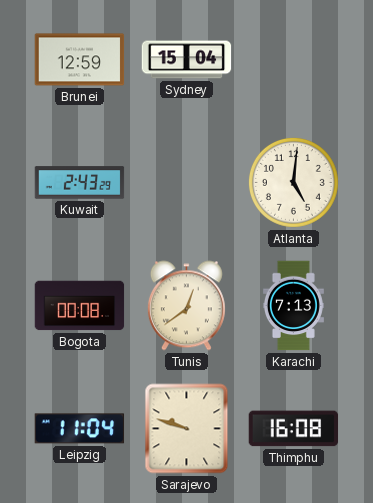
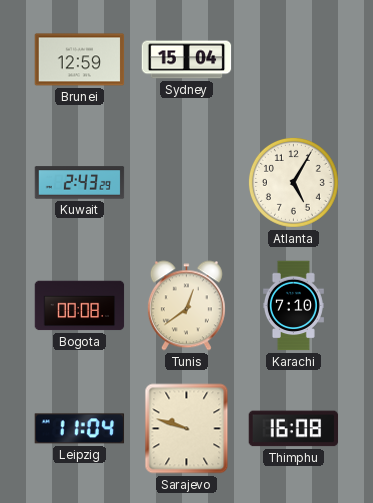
Atlanta: 5:01 -> 5:05
Karachi: 7:13 -> 7:10
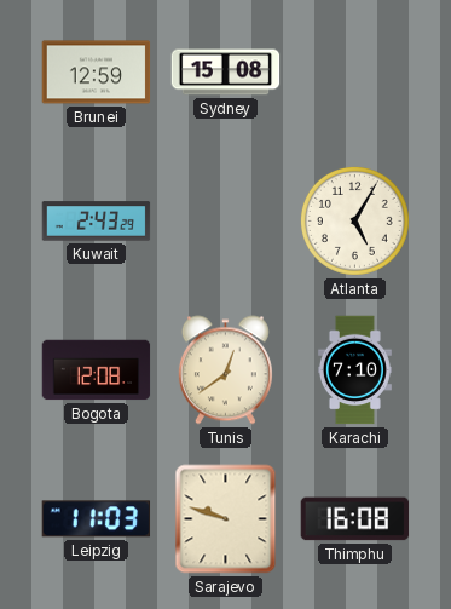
Sydney: 15:04 -> 15:08
Bogota: 00:08 -> 12:08
Leipzig: 11:04 -> 11:03
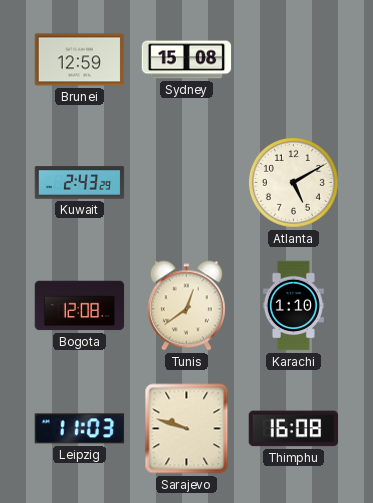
Atlanta: 5:05 -> 5:10
Karachi: 7:10 -> 1:10
